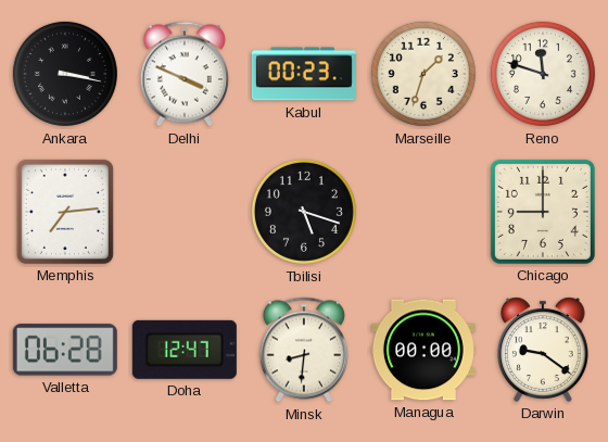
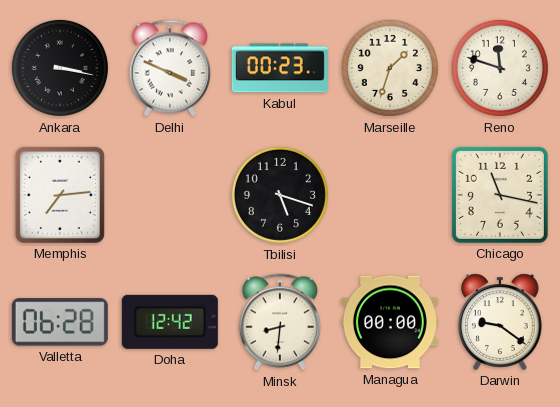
Chicago: 9:00 -> 11:17
Doha: 12:47 -> 12:42
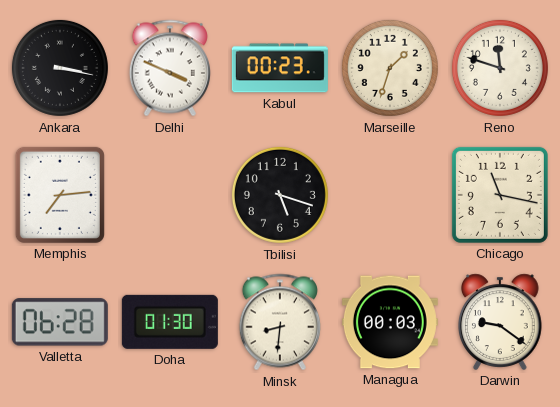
Doha: 12:42 -> 01:30
Managua: 00:00 -> 00:03
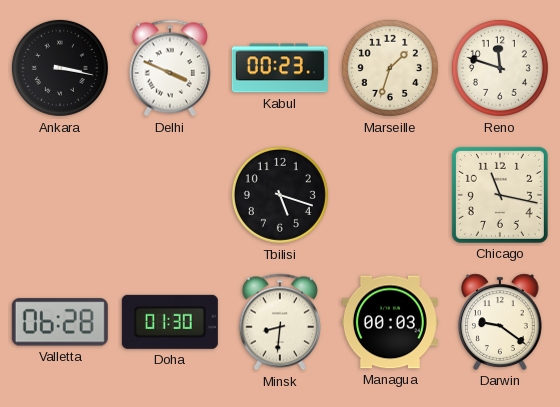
Memphis: 7:14 -> none
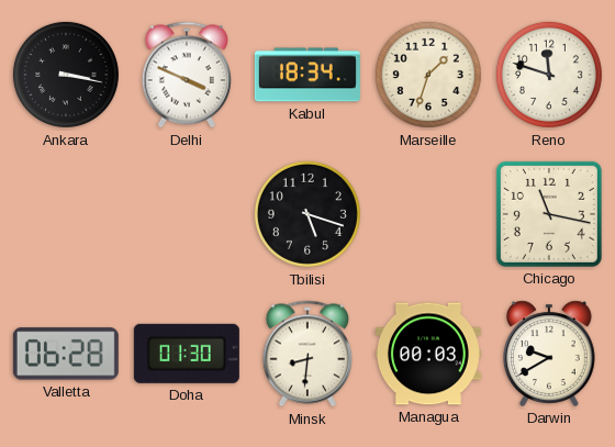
Kabul: 00:23 -> 18:34
Darwin: 9:21 -> 9:40
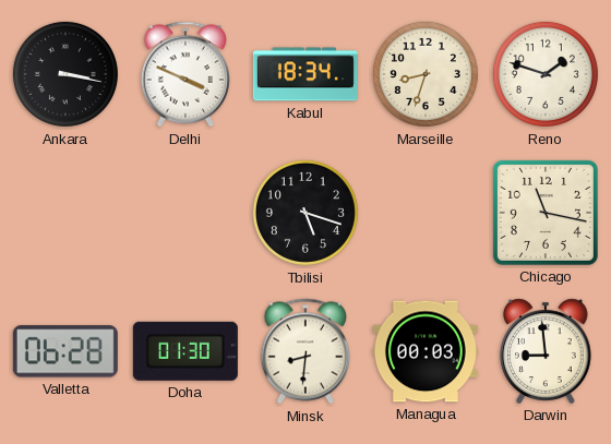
Marseille: 1:33 -> 8:33
Reno: 11:48 -> 1:48
Darwin: 9:40 -> 8:59
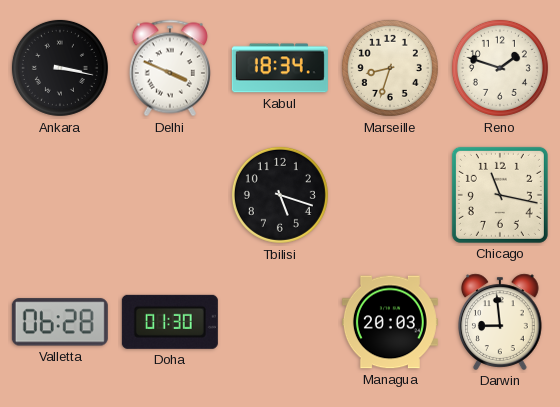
Minsk: 8:31 -> none
Managua: 00:03 -> 20:03
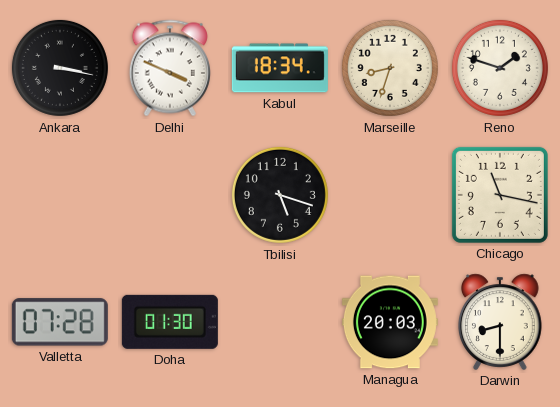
Valletta: 06:28 -> 07:28
Darwin: 8:59 -> 8:30
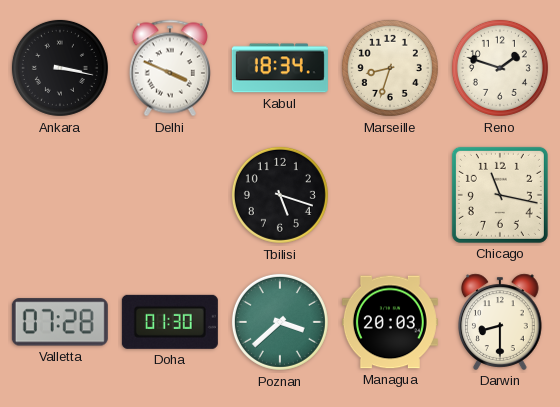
Poznan: none -> 3:38
